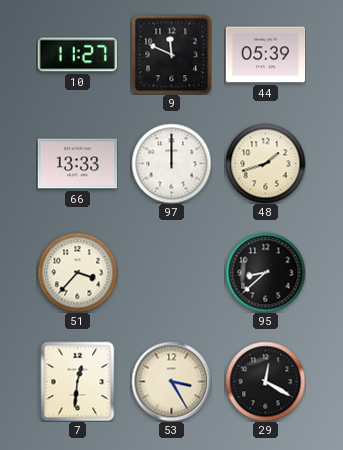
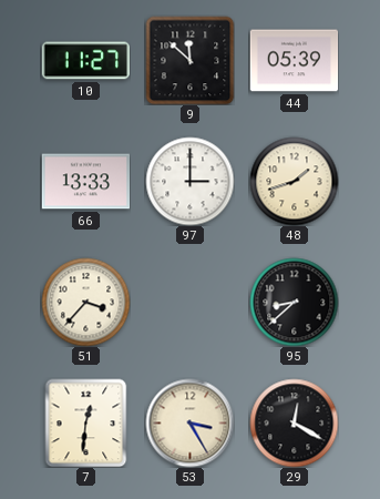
9: 11:49 -> 11:52
97: 12:00 -> 3:00
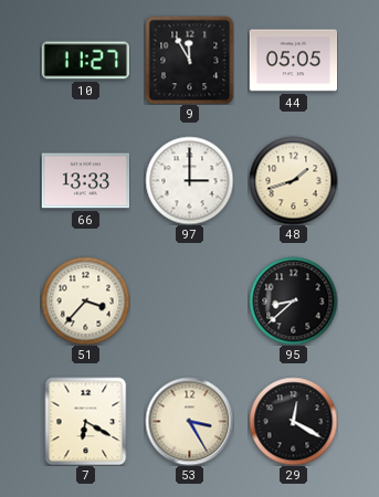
9: 11:52 -> 11:55
44: 05:39 -> 05:05
7: 12:31 -> 6:20
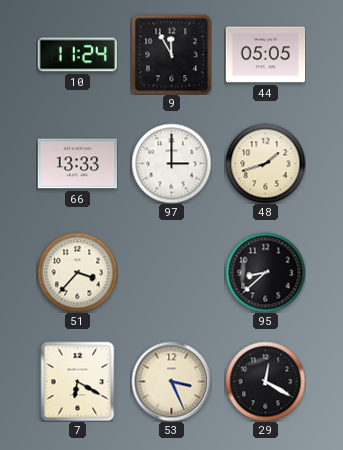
10: 11:27 -> 11:24
53: 3:25 -> 3:26
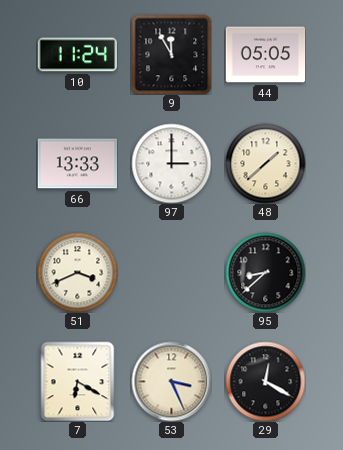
48: 1:42 -> 1:38
51: 3:37 -> 3:41
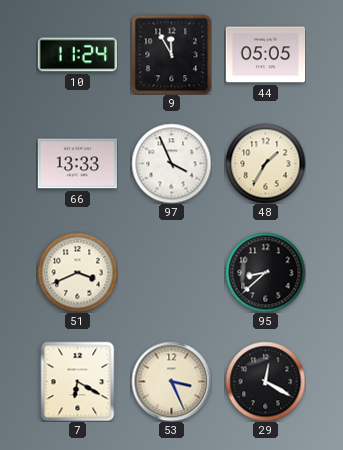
97: 3:00 -> 3:56
48: 1:38 -> 1:35
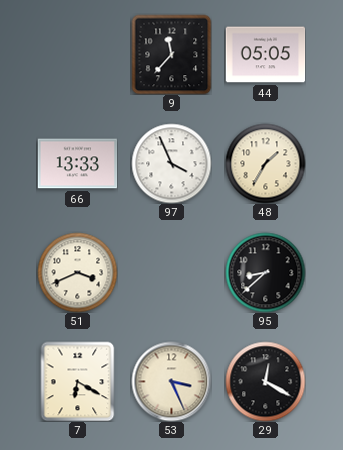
10: 11:24 -> none
9: 11:55 -> 11:37
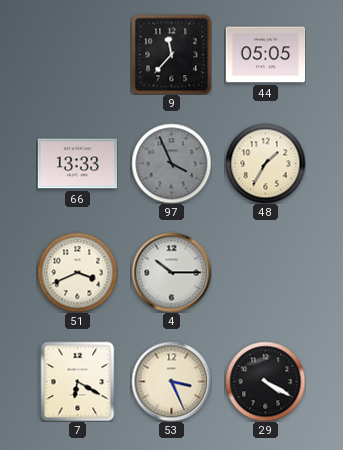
97 dial: white -> grey
4: none -> 10:15
95: 8:38 -> none
29: 12:20 -> 4:20
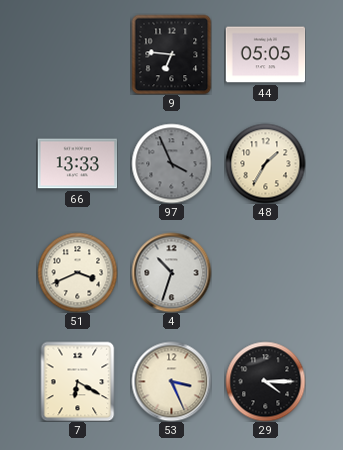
9: 11:37 -> 6:46
4: 10:15 -> 10:33
29: 4:20 -> 4:15
